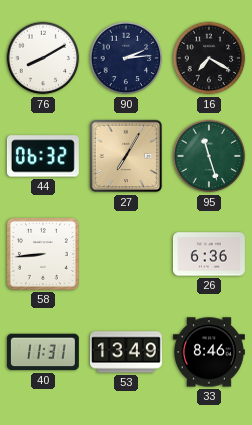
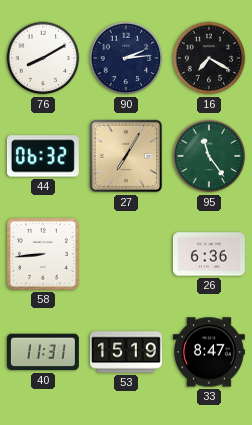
95: 11:27 -> 11:24
53: 13:49 -> 15:19
33: 8:46 -> 8:47
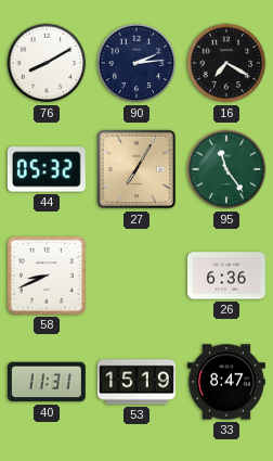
44: 06:32 -> 05:32
58: 8:44 -> 8:41
